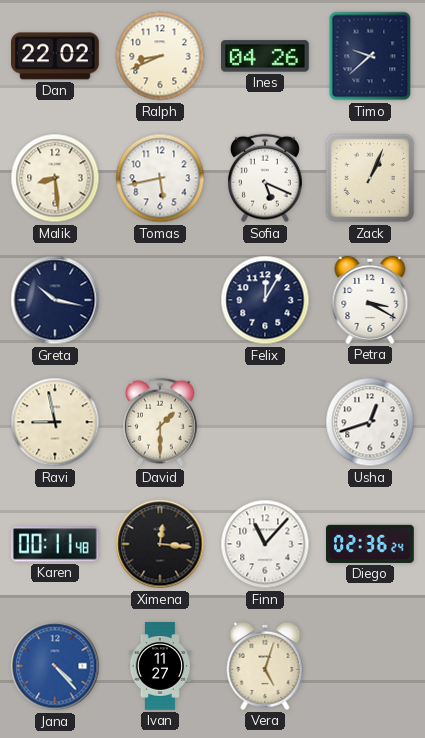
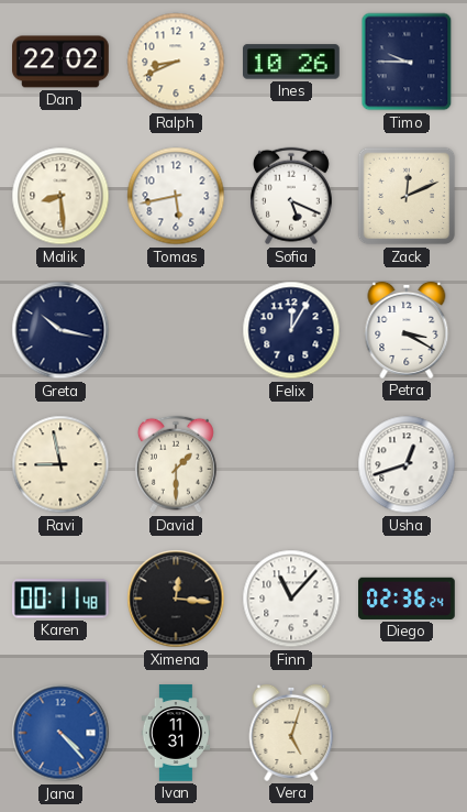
Ines: 04:26 -> 10:26
Timo: 9:38 -> 9:45
Zack: 1:04 -> 12:11
Ivan: 11:27 -> 11:31
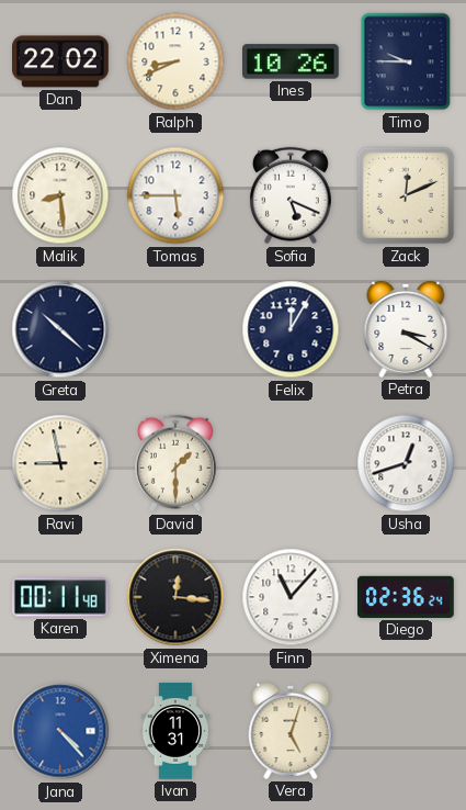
Tomas: 5:43 -> 5:45
Greta: 10:17 -> 10:22
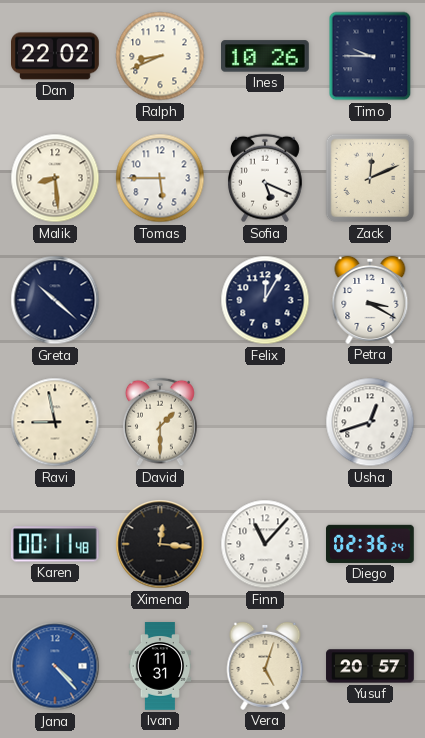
Yusuf: none -> 20:57
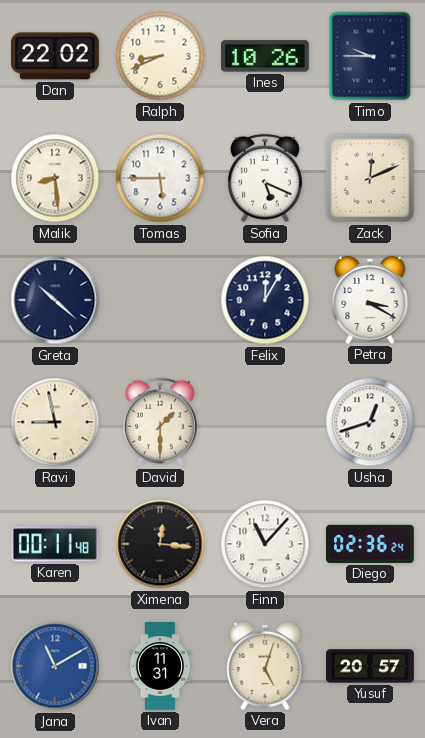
Jana: 4:23 -> 11:10
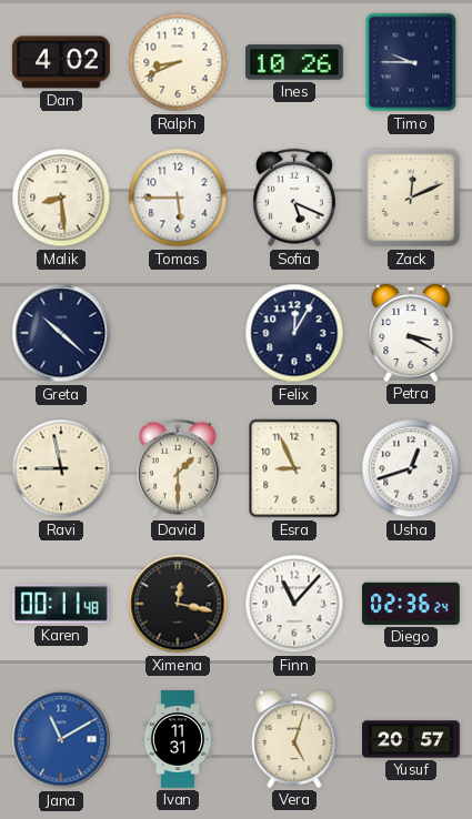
Dan: 22:02 -> 4:02
Esra: none -> 8:56
Ximena: 12:16 -> 12:17
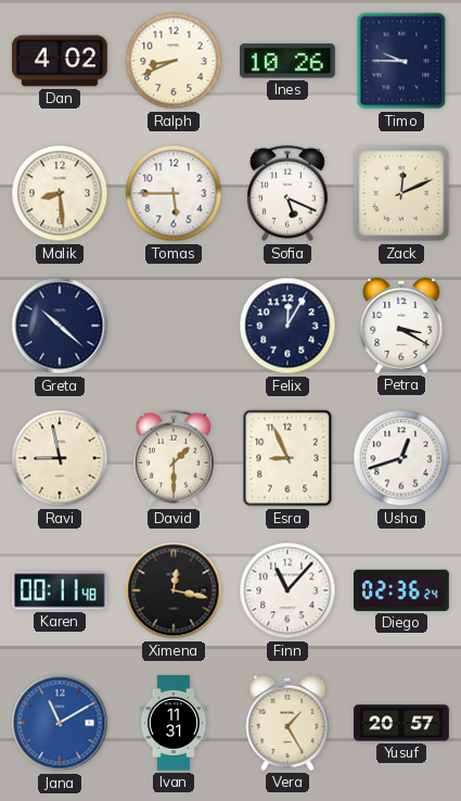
Vera: 5:03 -> 1:25
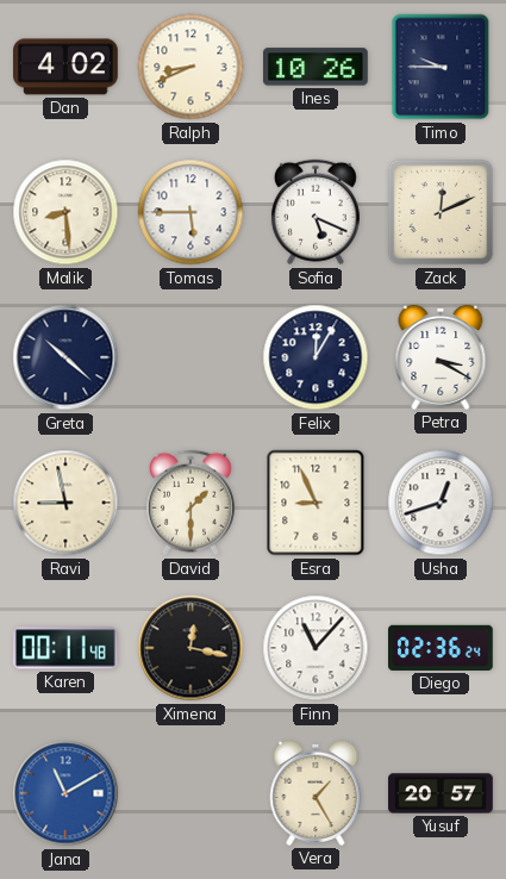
Ivan: 11:31 -> none
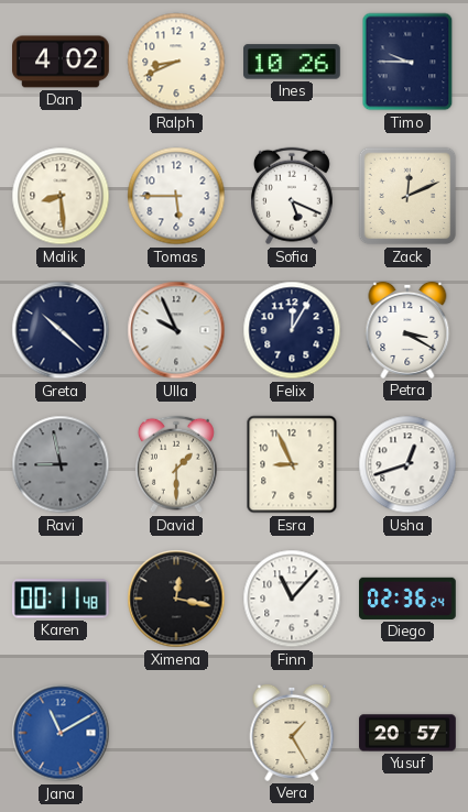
Ulla: none -> 9:56
Ravi dial: cream -> grey
